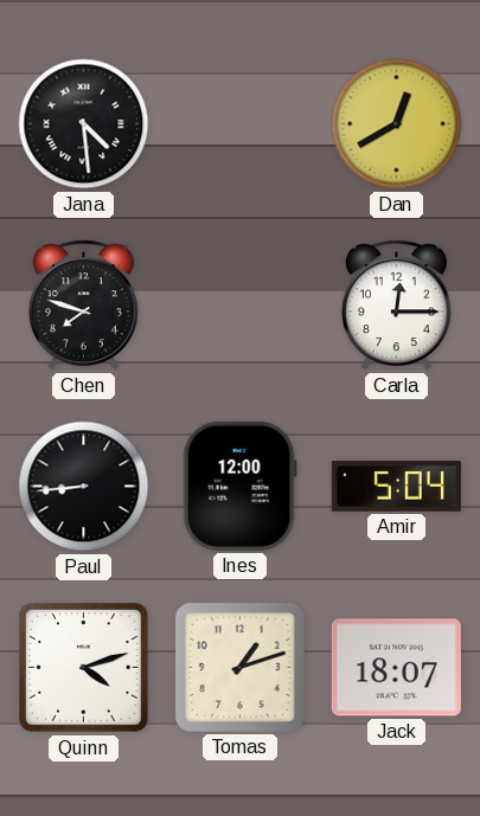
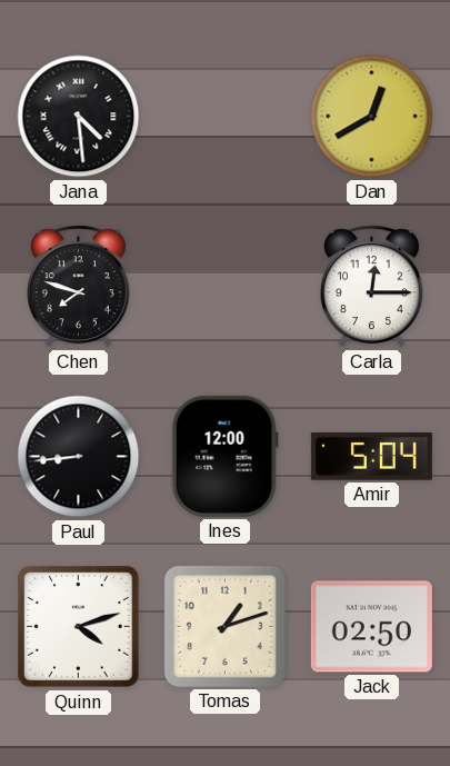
Jack: 18:07 -> 02:50
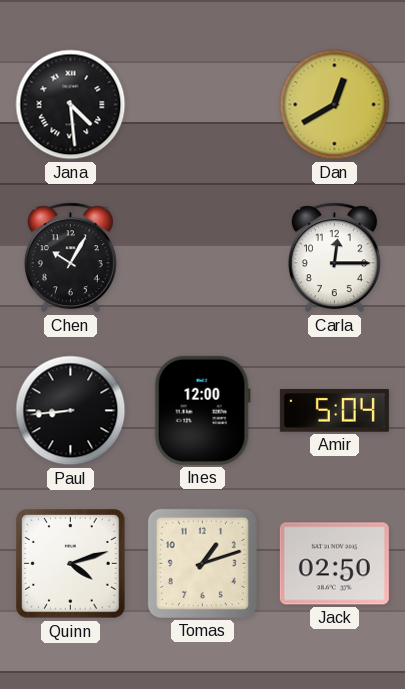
Chen: 7:48 -> 10:05
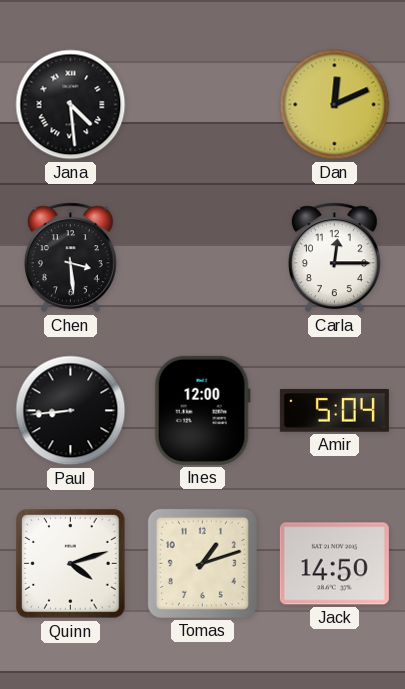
Dan: 12:40 -> 12:11
Chen: 10:05 -> 3:29
Jack: 02:50 -> 14:50
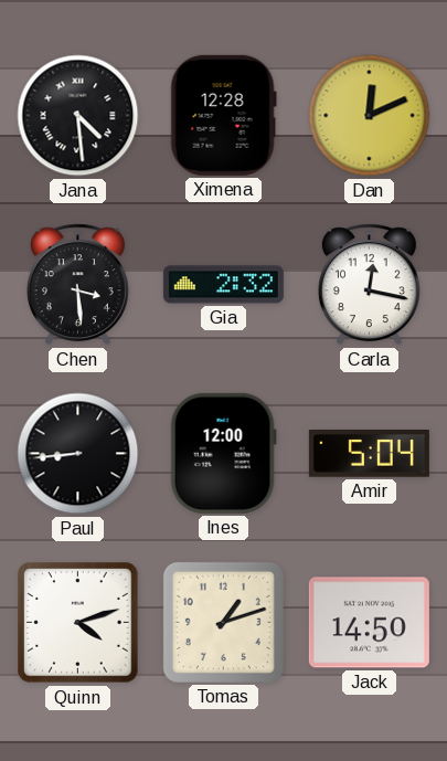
Ximena: none -> 12:28
Gia: none -> 2:32
Carla: 12:15 -> 12:17
